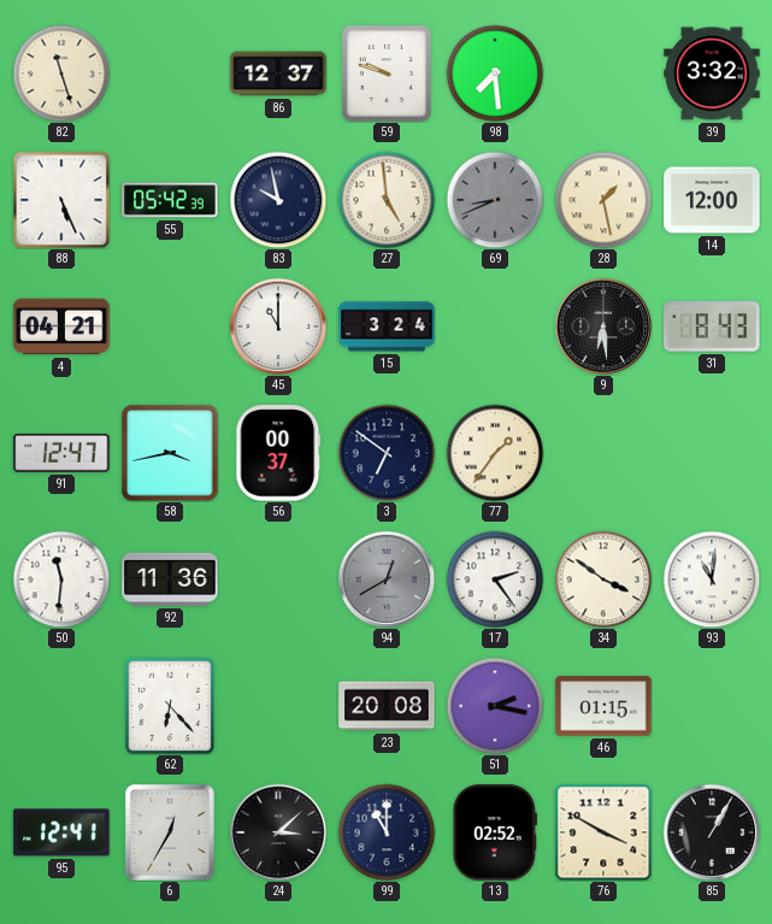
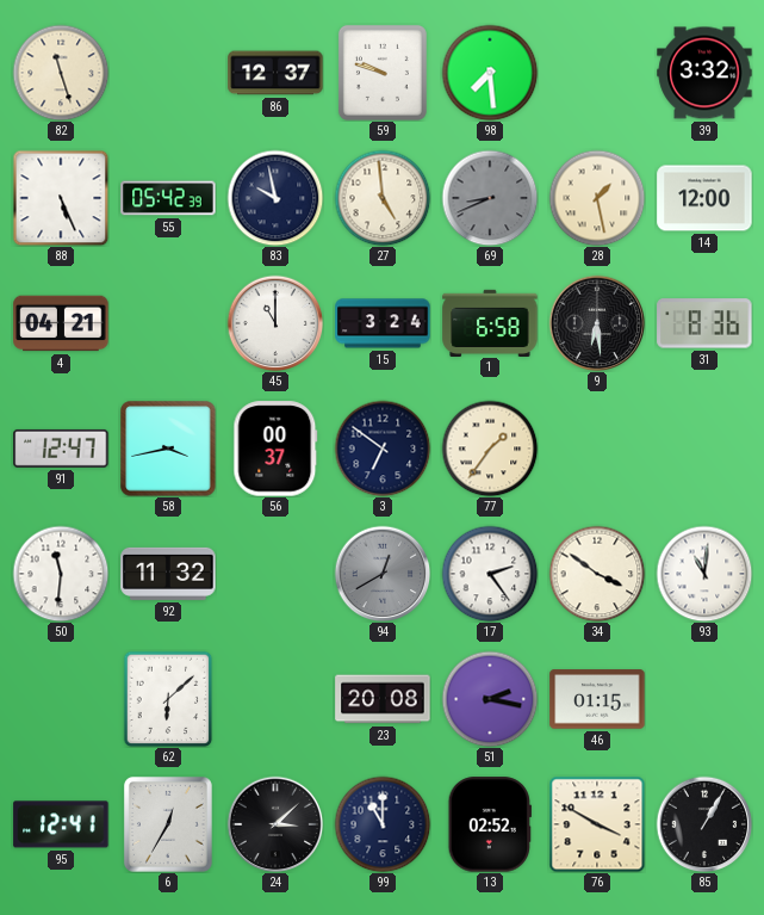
1: none -> 6:58
31: 8:43 -> 8:36
92: 11:36 -> 11:32
62: 6:23 -> 6:08
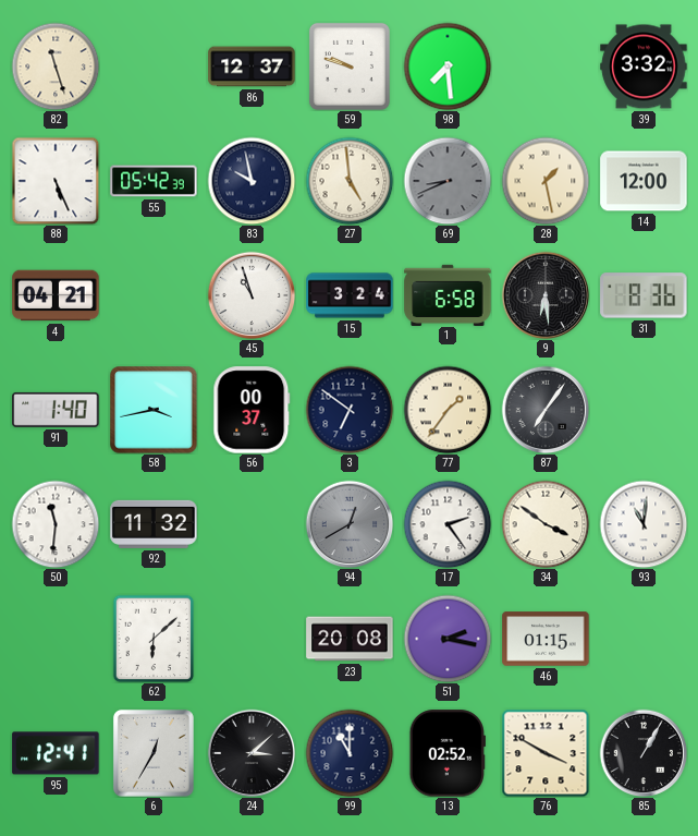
45: 11:00 -> 10:57
91: 12:47 -> 1:40
87: none -> 7:06
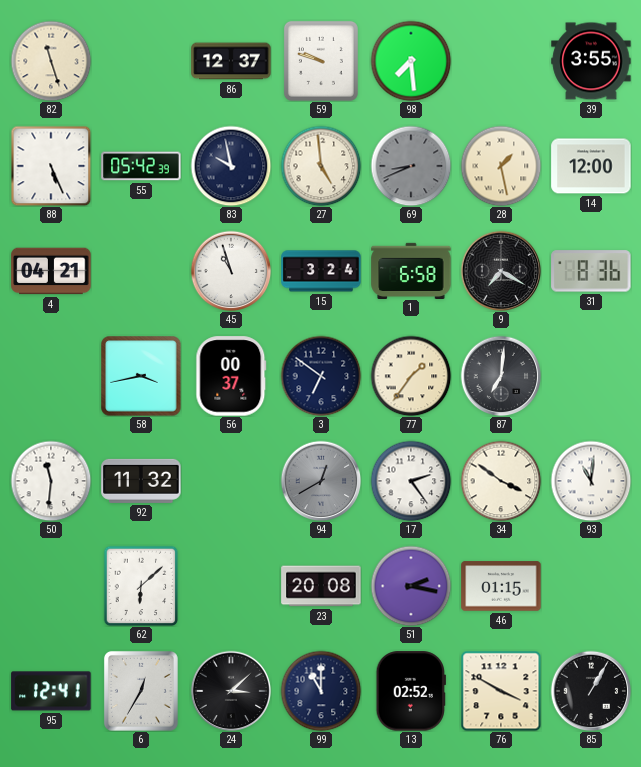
39: 3:32 -> 3:55
9: 6:29 -> 7:20
91: 1:40 -> none
87: 7:06 -> 7:01
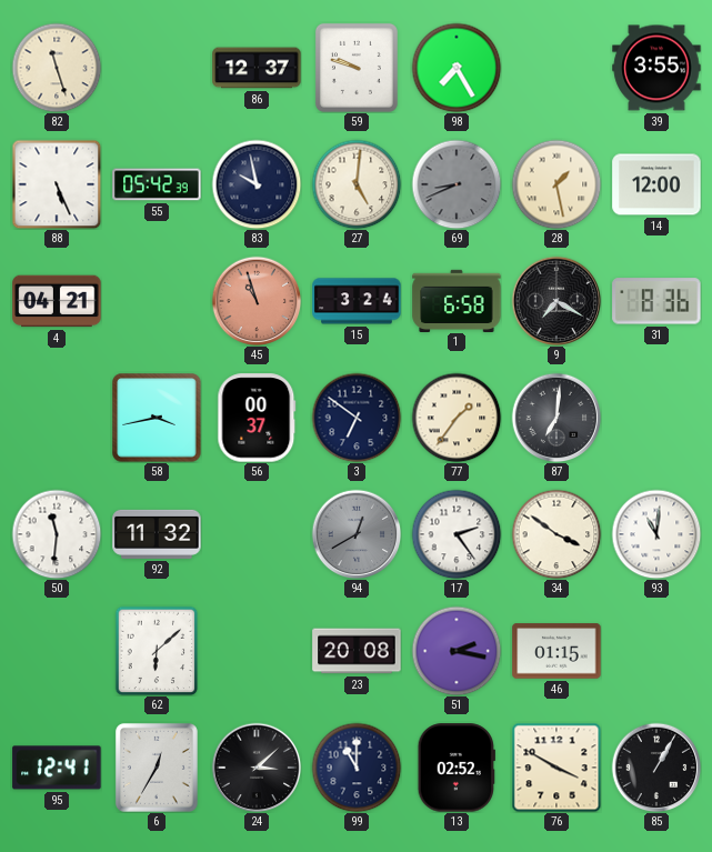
98: 7:29 -> 7:25
27: 4:59 -> 5:01
45 dial: white -> salmon
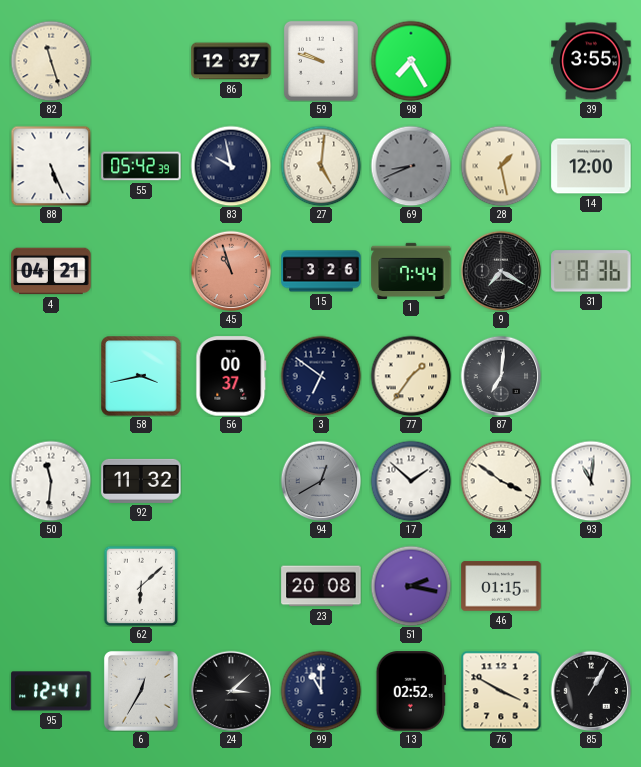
15: 3:24 -> 3:26
1: 6:58 -> 7:44
17: 2:24 -> 1:52
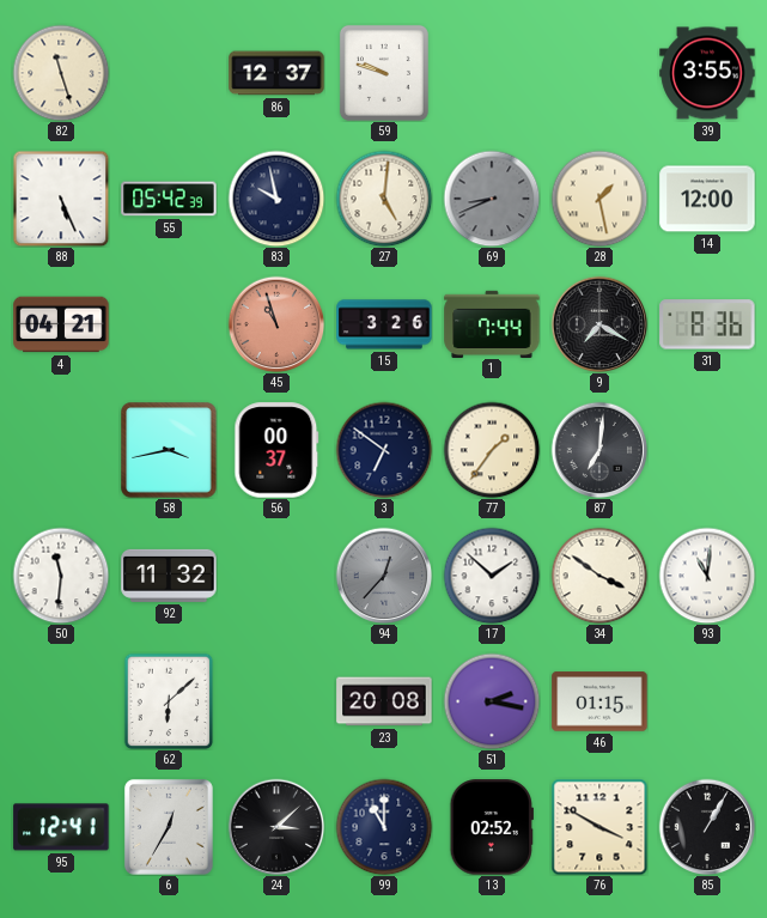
98: 7:25 -> none
94: 12:40 -> 12:37
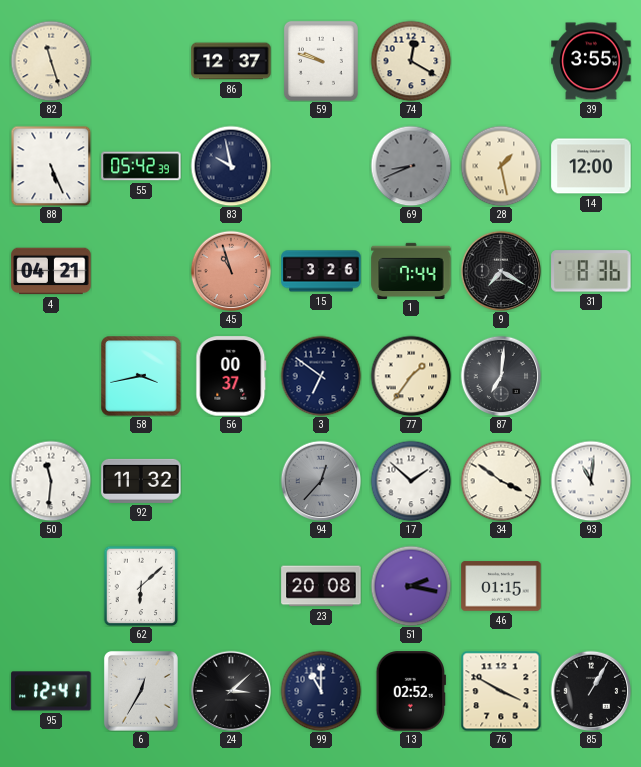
74: none -> 12:20
27: 5:01 -> none
